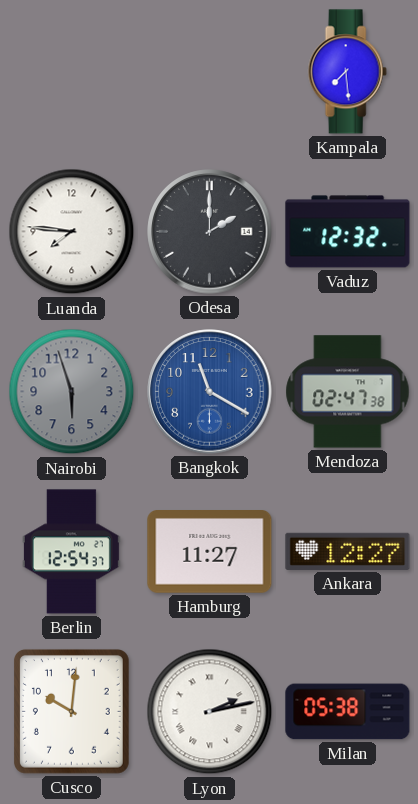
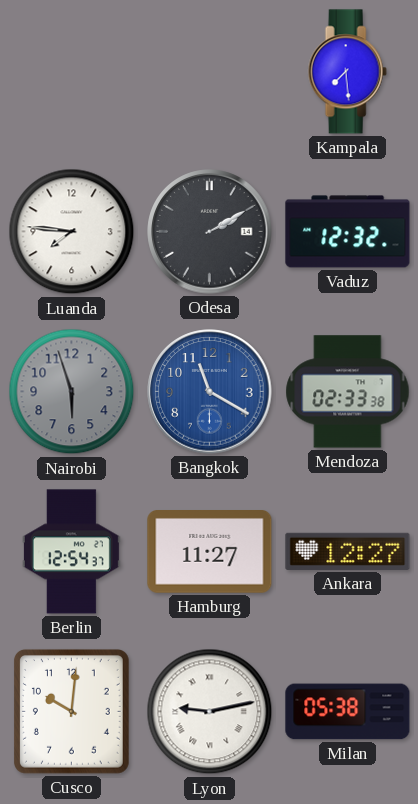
Odesa: 2:00 -> 2:10
Mendoza: 02:47 -> 02:33
Lyon: 2:13 -> 9:13
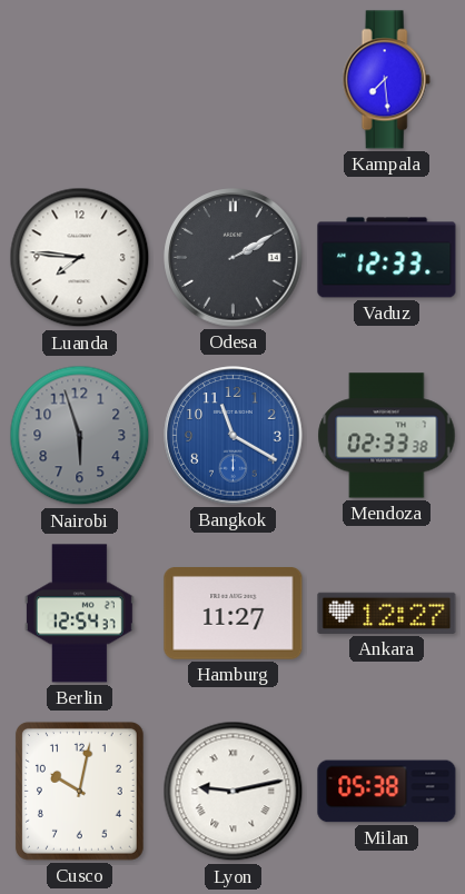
Vaduz: 12:32 -> 12:33
Cusco: 10:01 -> 10:02
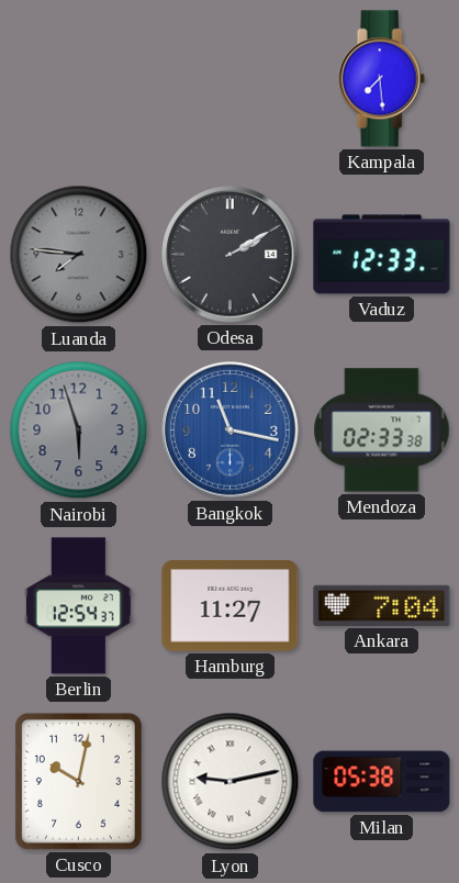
Luanda dial: white -> grey
Bangkok: 11:20 -> 11:17
Ankara: 12:27 -> 7:04
